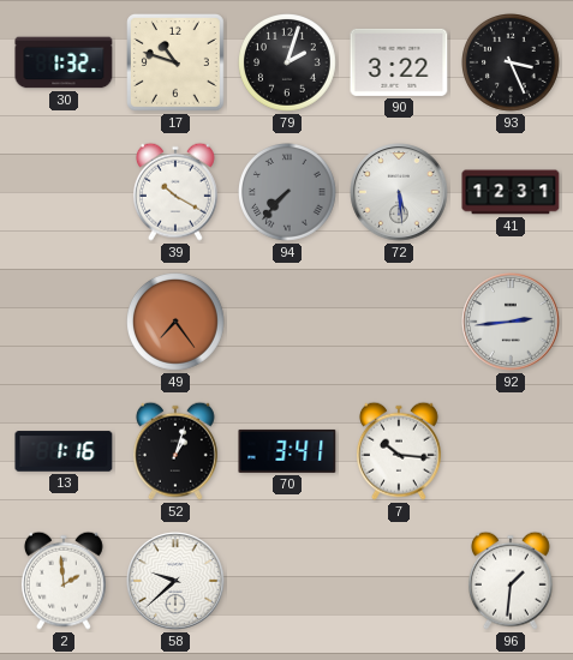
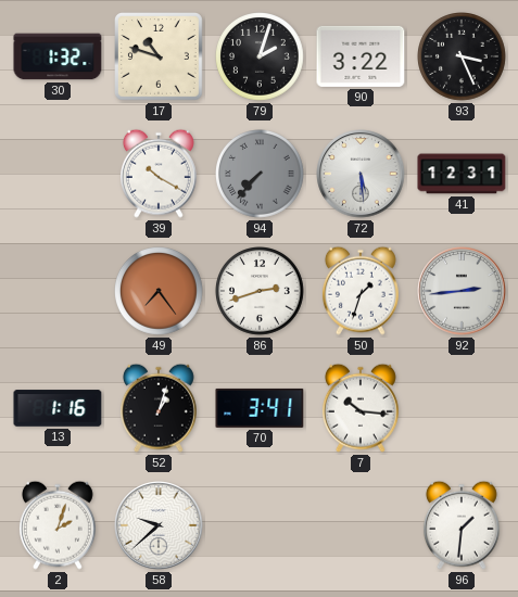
86: none -> 2:42
50: none -> 1:33
2: 1:59 -> 2:03
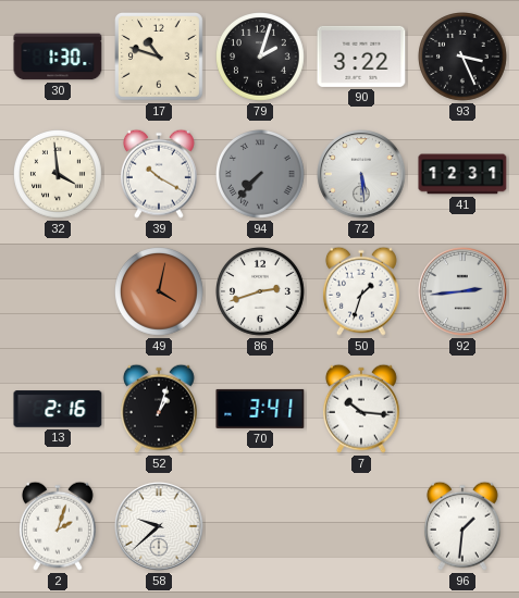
30: 1:32 -> 1:30
32: none -> 3:59
49: 7:24 -> 4:02
13: 1:16 -> 2:16
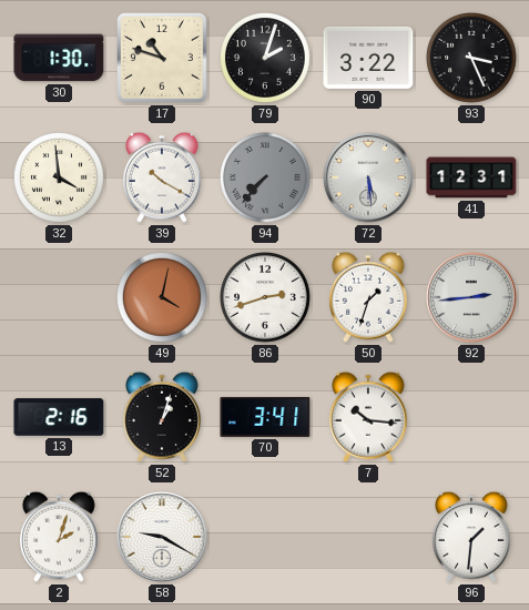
58: 9:38 -> 9:20
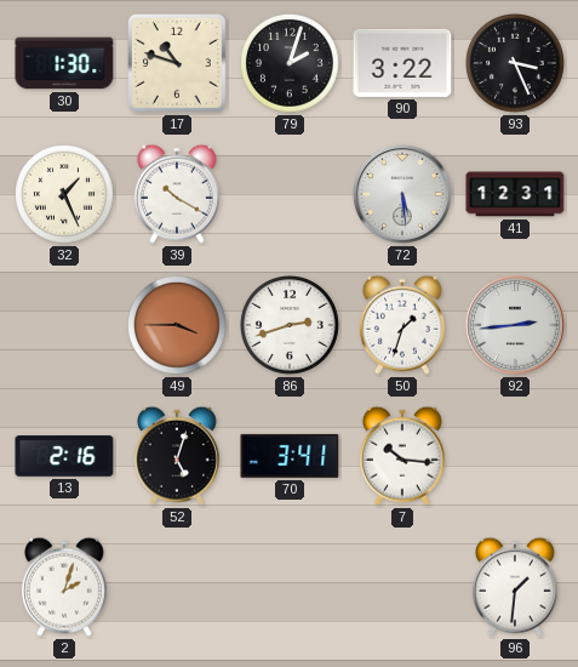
32: 3:59 -> 1:26
94: 7:37 -> none
49: 4:02 -> 3:45
52: 1:03 -> 5:03
58: 9:20 -> none
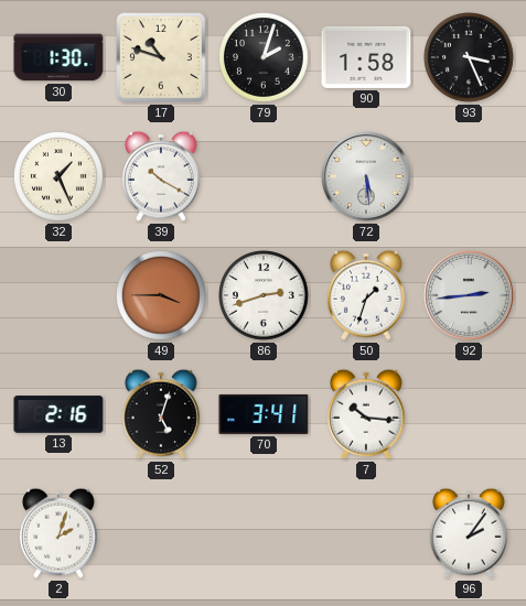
90: 3:22 -> 1:58
41: 12:31 -> none
96: 1:31 -> 2:06
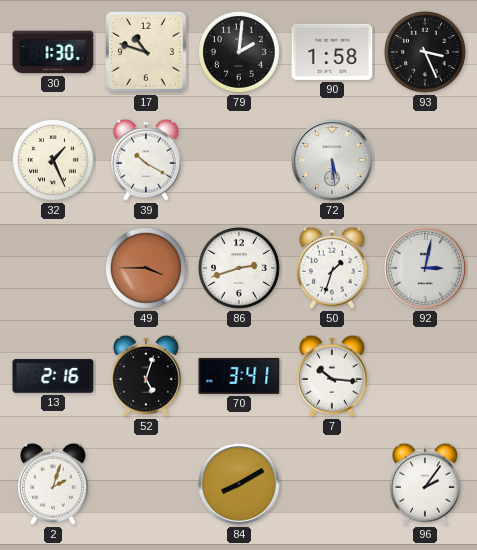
79: 2:03 -> 2:01
92: 2:44 -> 3:02
84: none -> 8:10
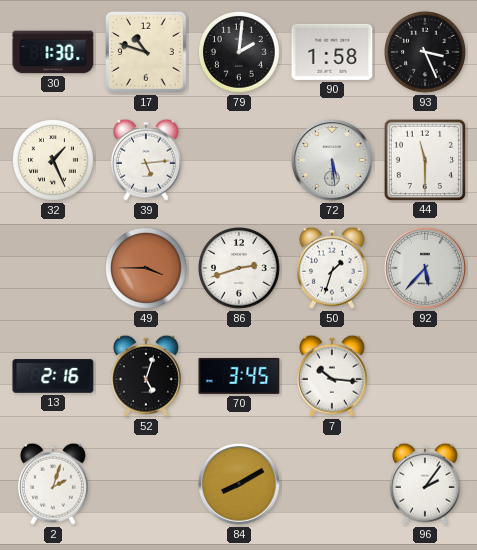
39: 10:20 -> 5:14
44: none -> 11:30
92: 3:02 -> 5:37
70: 3:41 -> 3:45
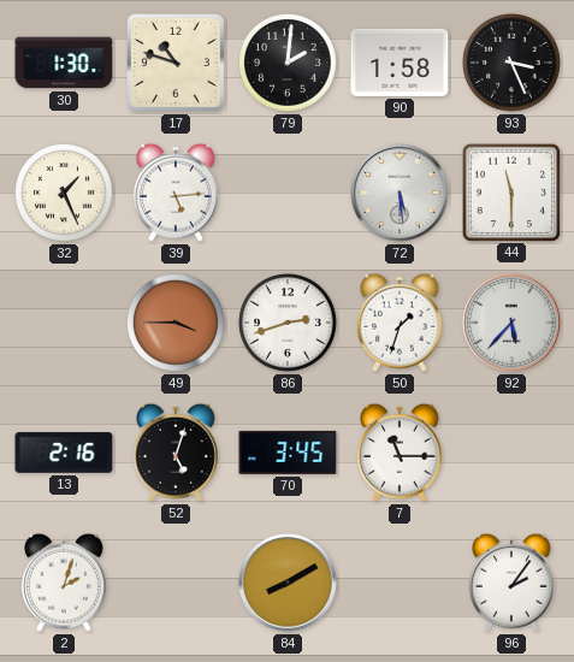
7: 10:16 -> 11:15
